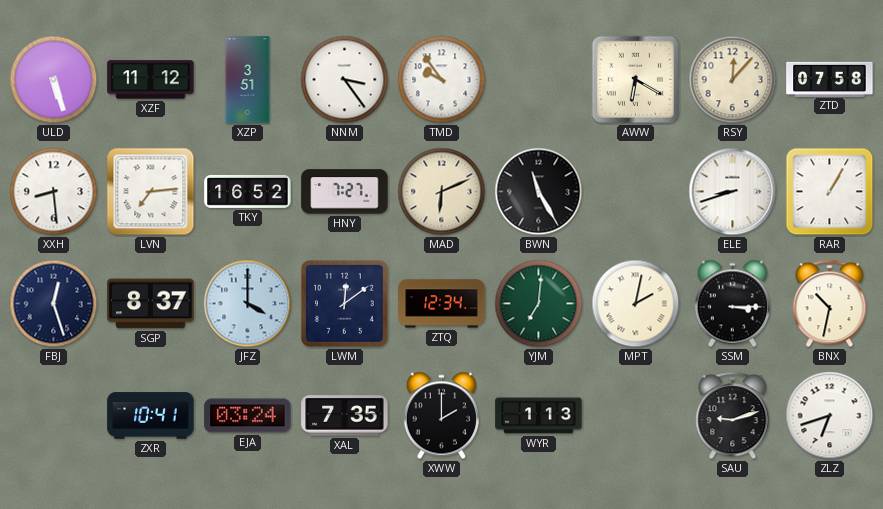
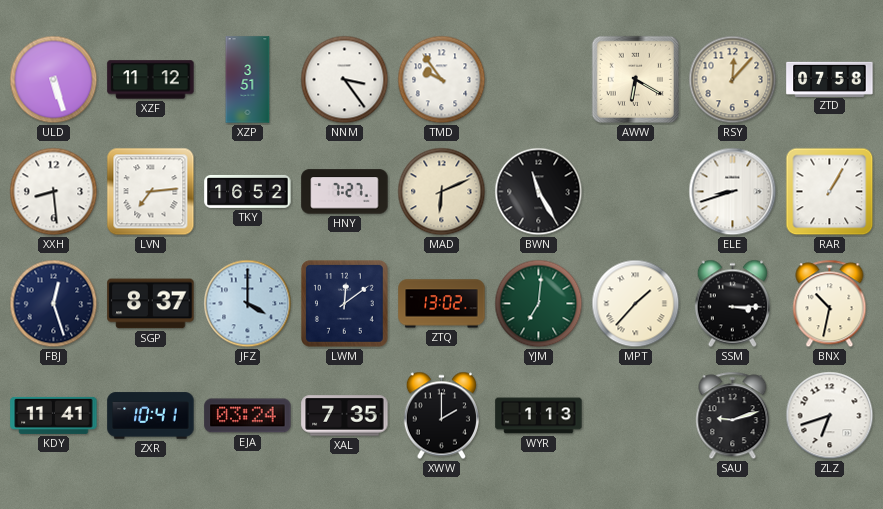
ZTQ: 12:34 -> 13:02
MPT: 2:02 -> 1:37
KDY: none -> 11:41
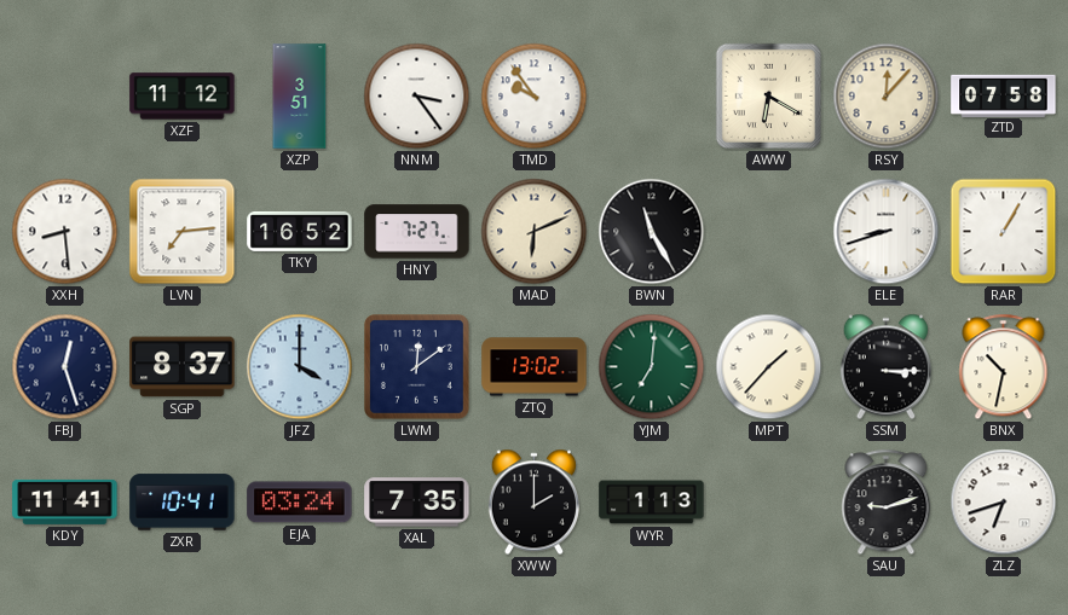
ULD: 5:27 -> none
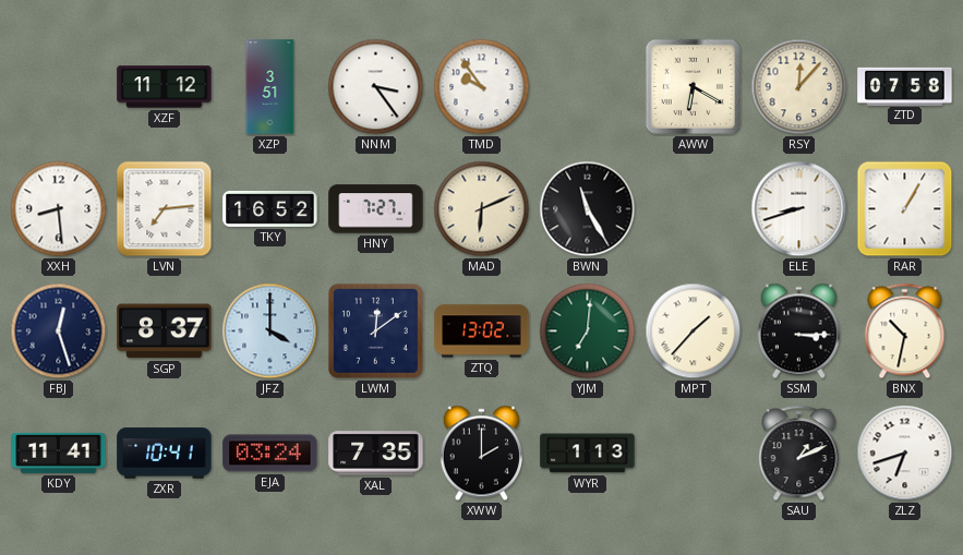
SAU: 9:12 -> 1:11
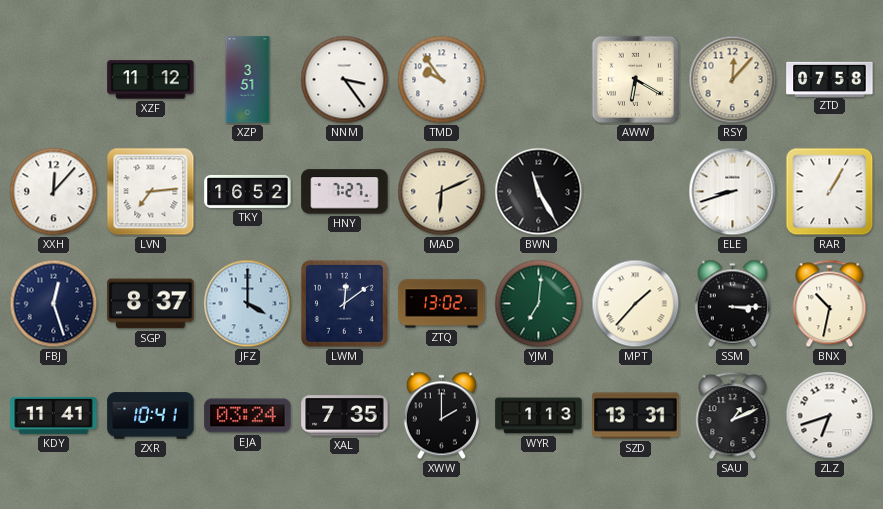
XXH: 8:29 -> 12:07
SZD: none -> 13:31
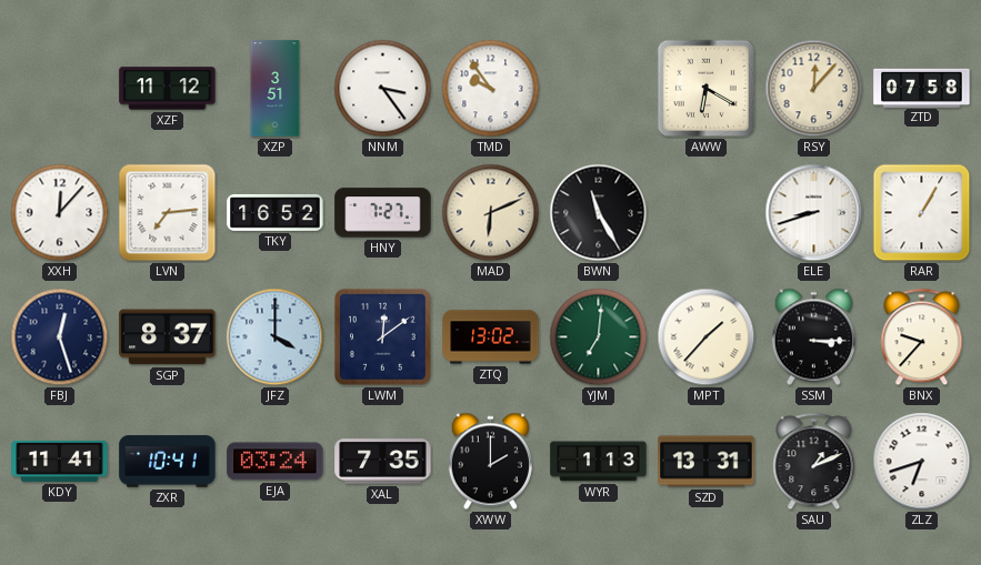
BNX: 10:32 -> 9:37
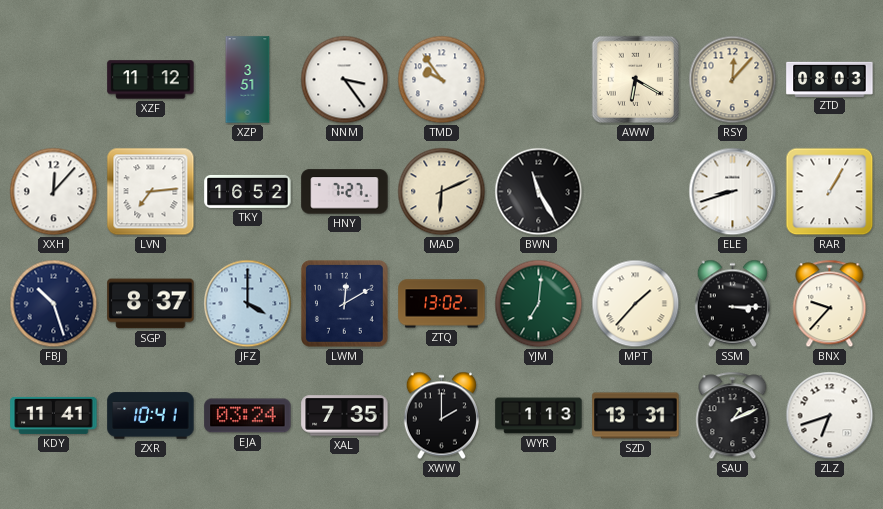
ZTD: 07:58 -> 08:03
FBJ: 12:27 -> 10:27
LWM: 12:09 -> 12:10
